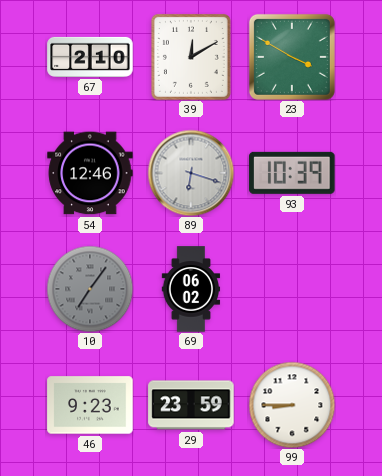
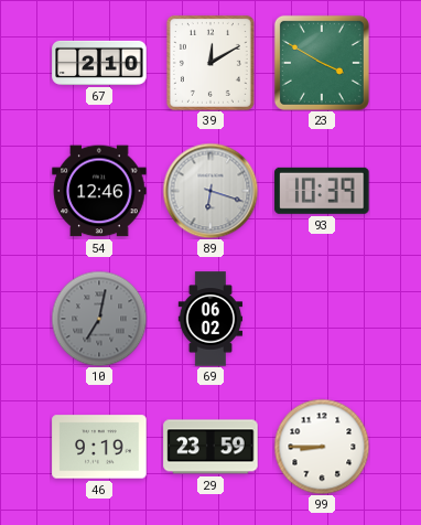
10: 7:06 -> 7:02
46: 9:23 -> 9:19
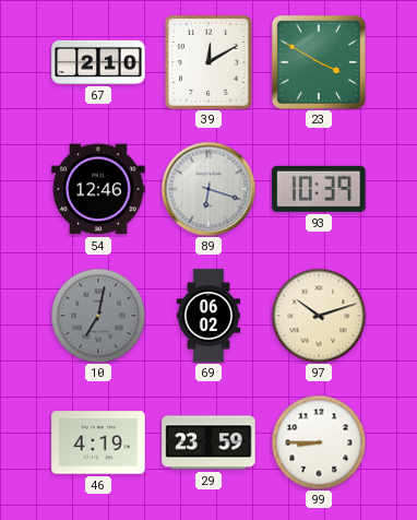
97: none -> 10:12
46: 9:19 -> 4:19
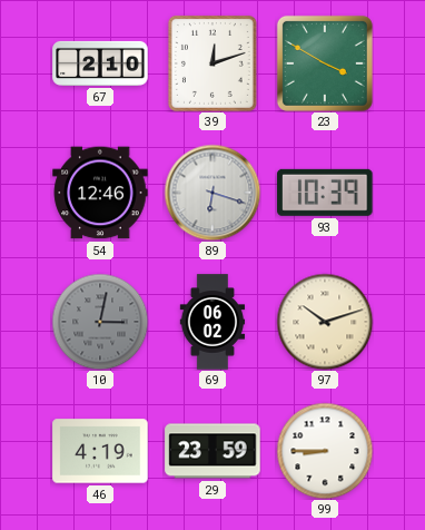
39: 12:10 -> 12:12
10: 7:02 -> 3:02
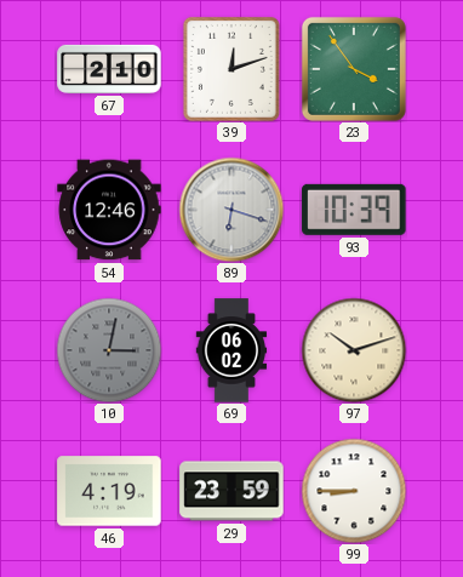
23: 3:50 -> 3:54
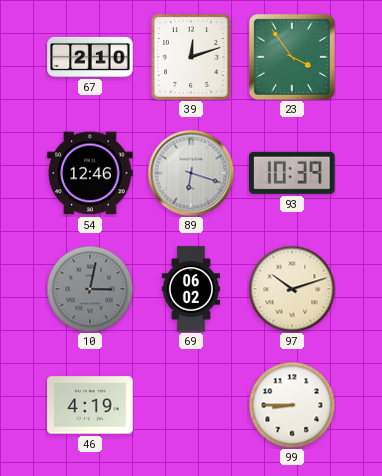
29: 23:59 -> none
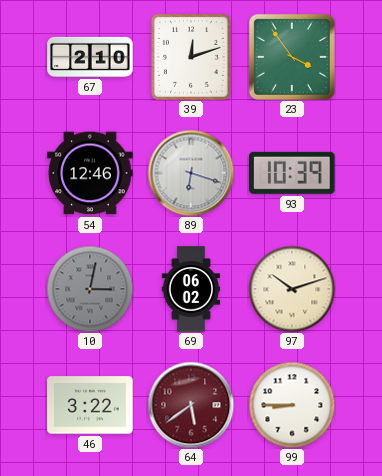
46: 4:19 -> 3:22
64: none -> 5:39
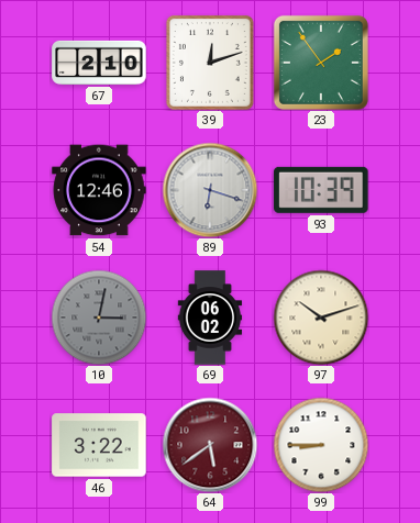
23: 3:54 -> 1:54
